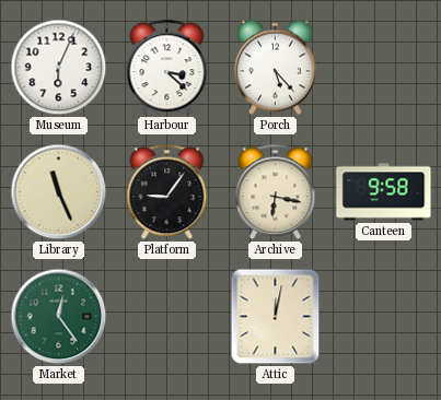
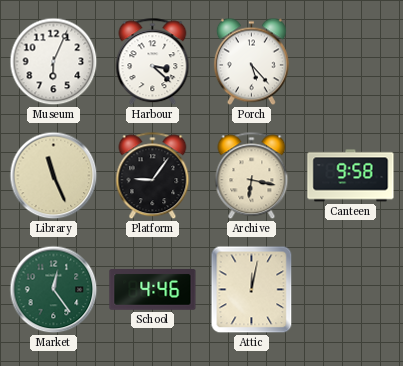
School: none -> 4:46
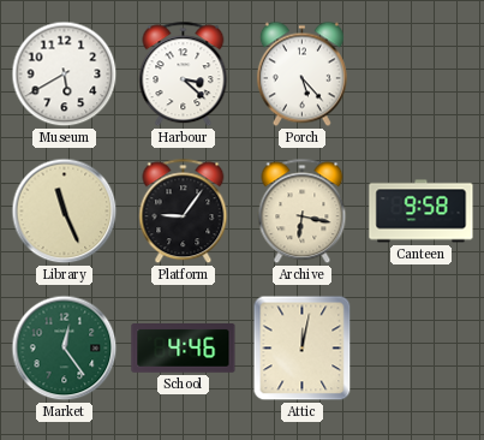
Museum: 6:04 -> 5:40
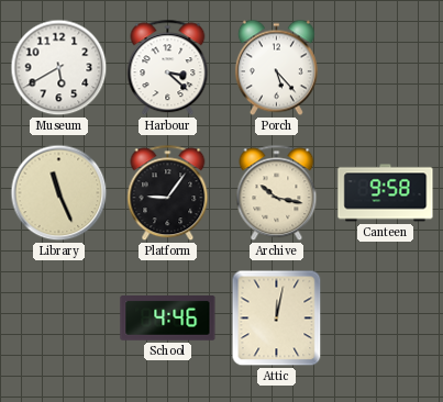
Archive: 6:17 -> 10:17
Market: 12:24 -> none
